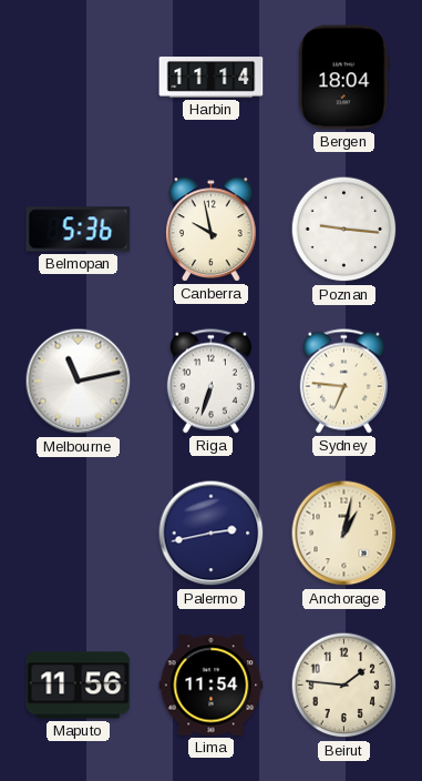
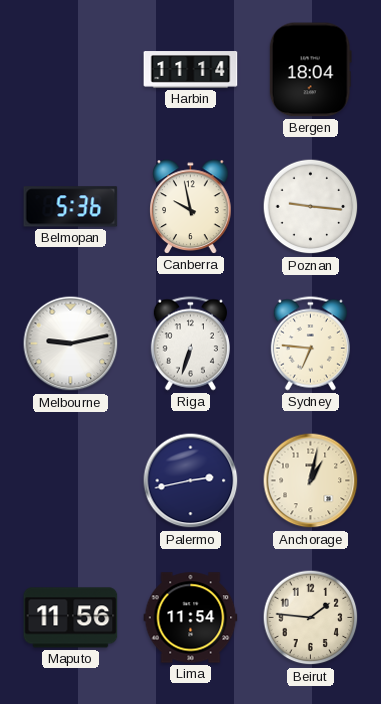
Melbourne: 11:13 -> 9:13
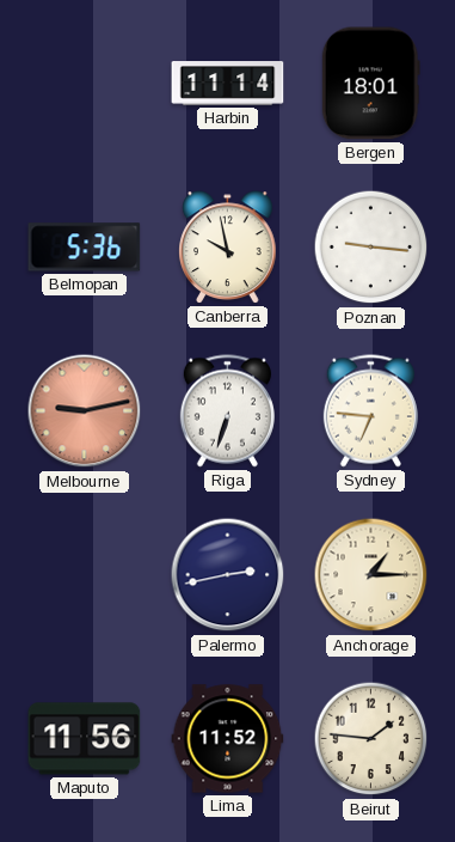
Bergen: 18:04 -> 18:01
Melbourne dial: white -> salmon
Anchorage: 1:02 -> 1:15
Lima: 11:54 -> 11:52
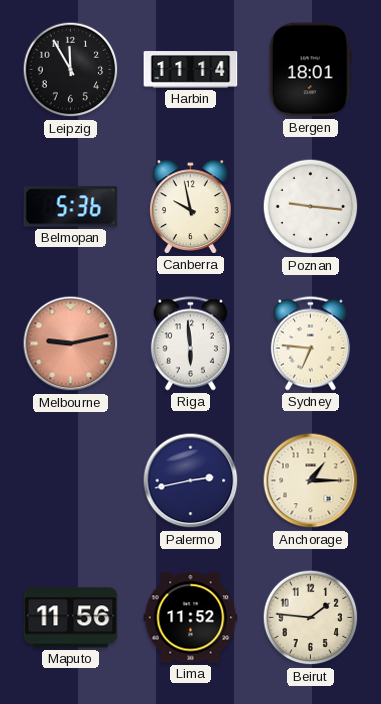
Leipzig: none -> 11:55
Riga: 6:33 -> 5:59
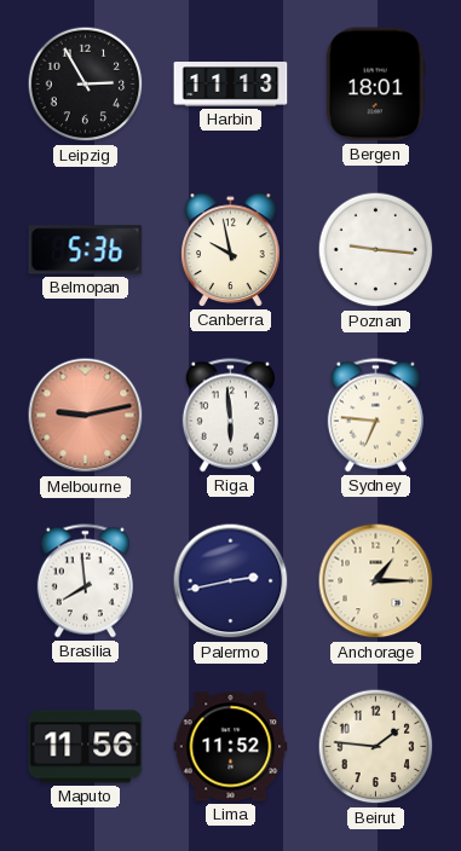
Leipzig: 11:55 -> 2:55
Harbin: 11:14 -> 11:13
Brasilia: none -> 7:59
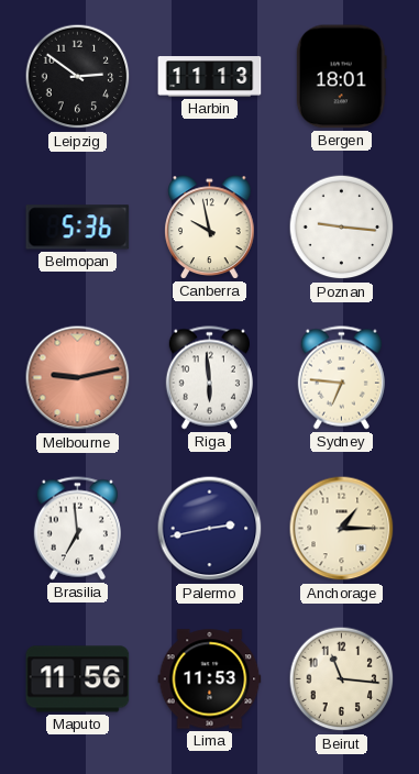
Leipzig: 2:55 -> 2:51
Brasilia: 7:59 -> 6:59
Lima: 11:52 -> 11:53
Beirut: 1:46 -> 11:16
